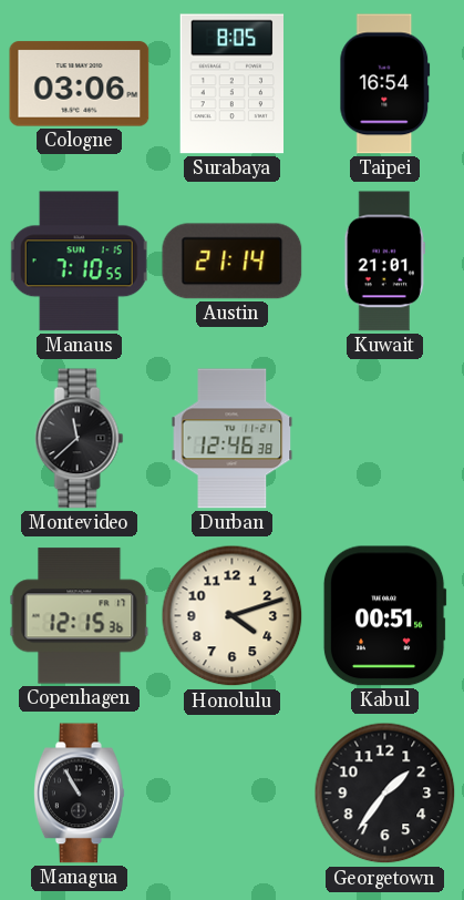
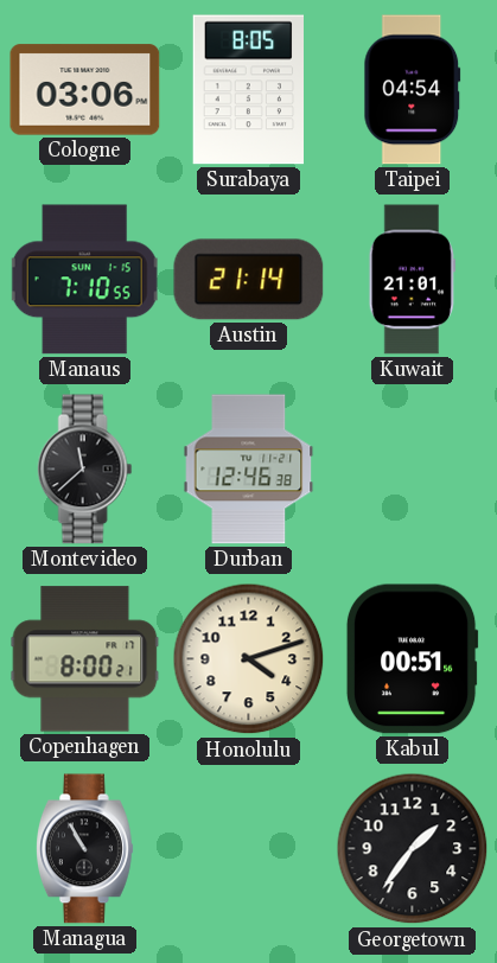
Taipei: 16:54 -> 04:54
Copenhagen: 12:15 -> 8:00
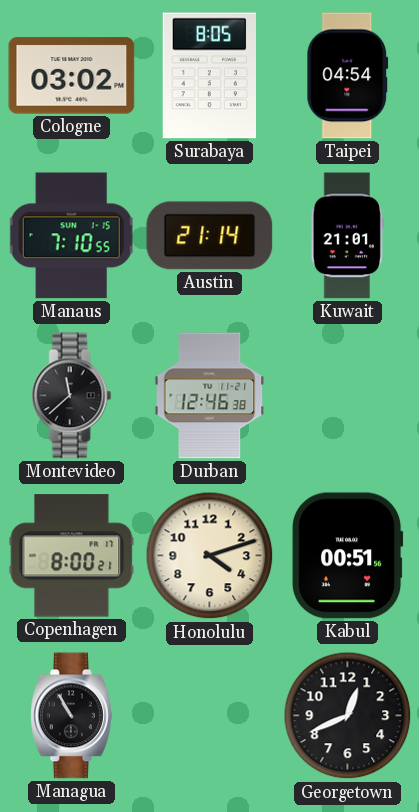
Cologne: 03:06 -> 03:02
Georgetown: 1:36 -> 12:41
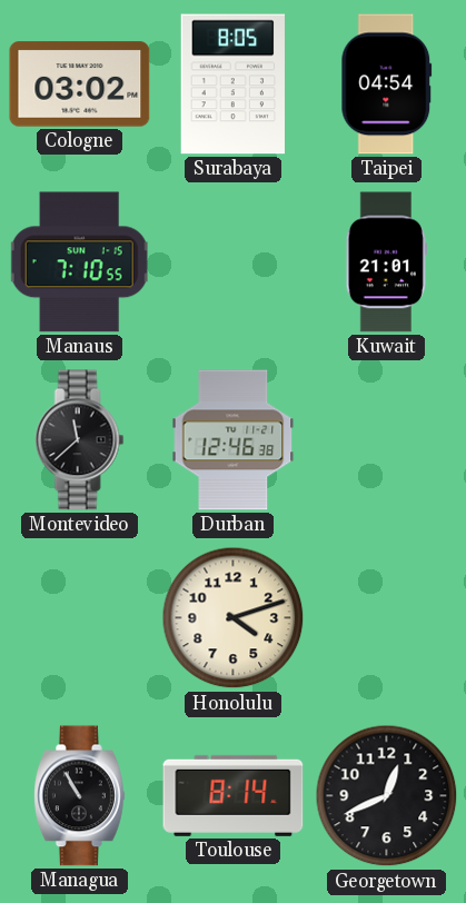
Austin: 21:14 -> none
Copenhagen: 8:00 -> none
Kabul: 00:51 -> none
Toulouse: none -> 8:14
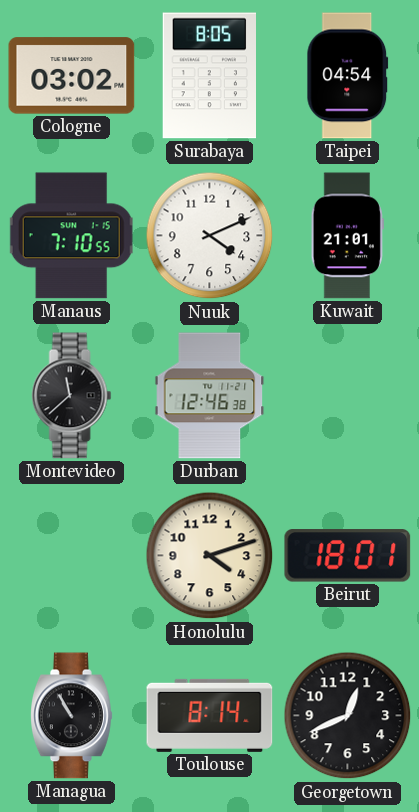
Nuuk: none -> 4:11
Beirut: none -> 18:01
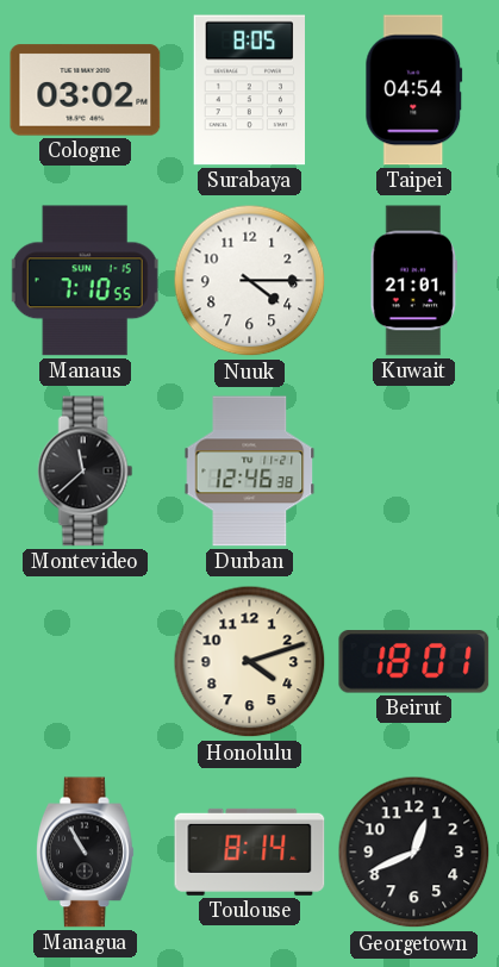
Nuuk: 4:11 -> 4:15
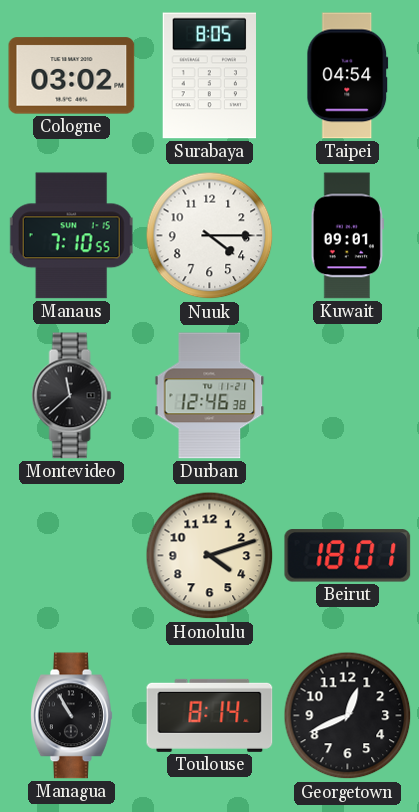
Kuwait: 21:01 -> 09:01
